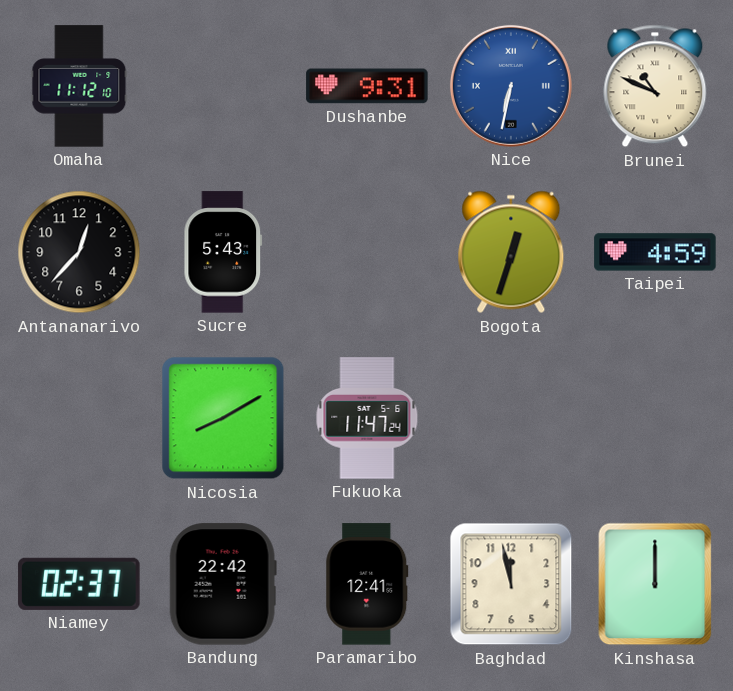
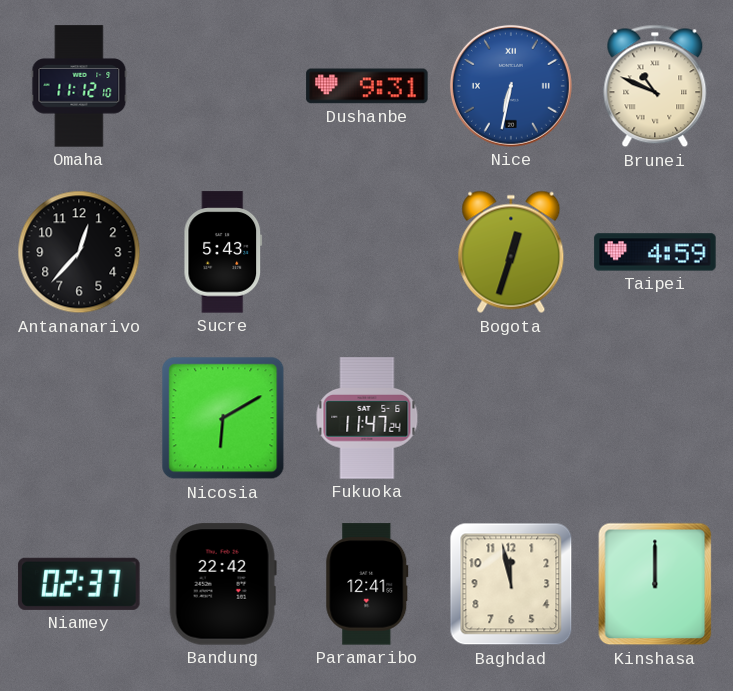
Nicosia: 8:10 -> 6:10
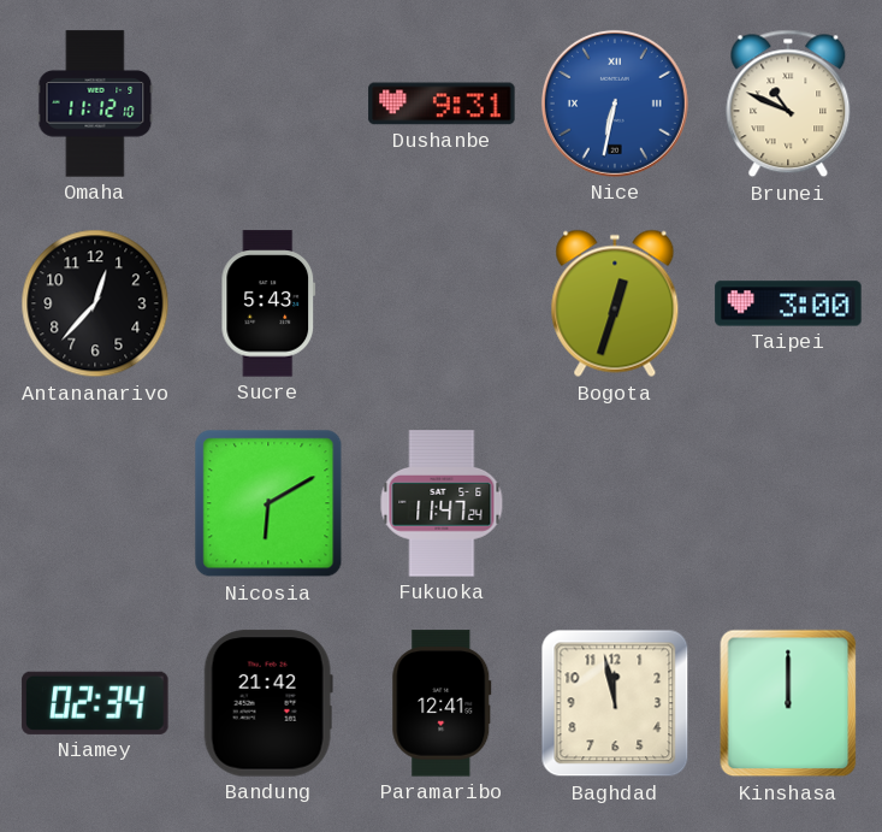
Taipei: 4:59 -> 3:00
Niamey: 02:37 -> 02:34
Bandung: 22:42 -> 21:42
